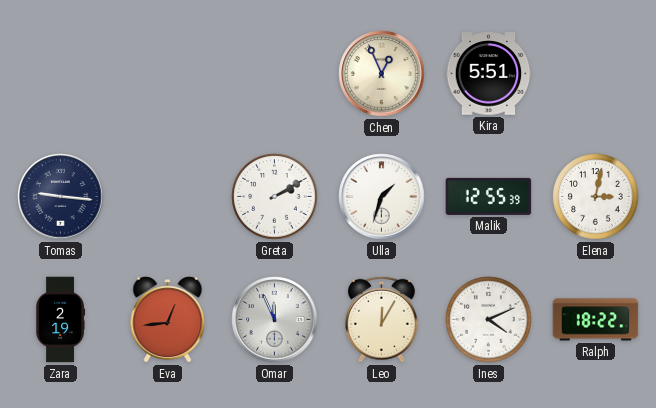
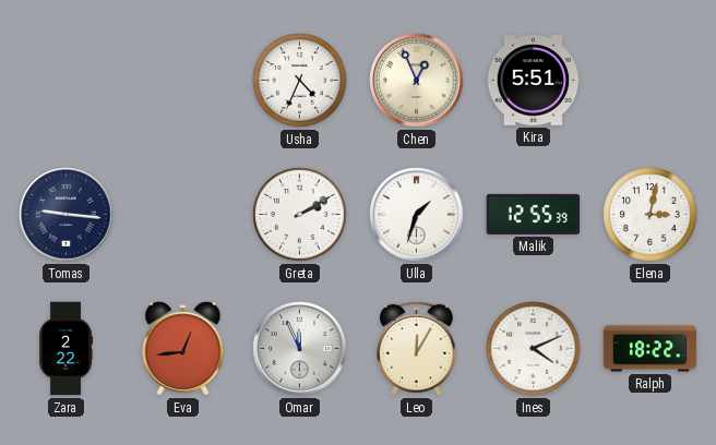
Usha: none -> 4:34
Zara: 2:19 -> 2:22
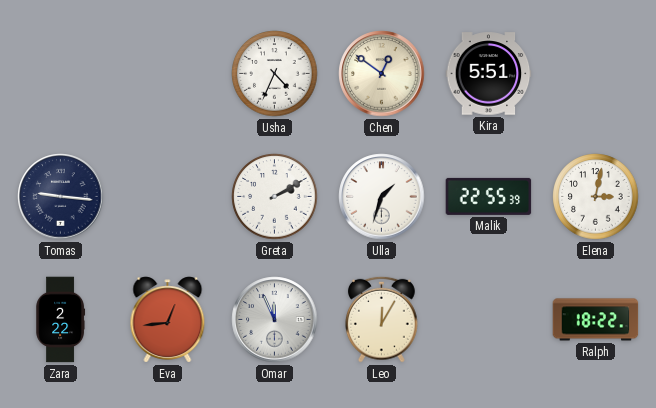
Chen: 12:56 -> 12:51
Malik: 12:55 -> 22:55
Ines: 4:11 -> none
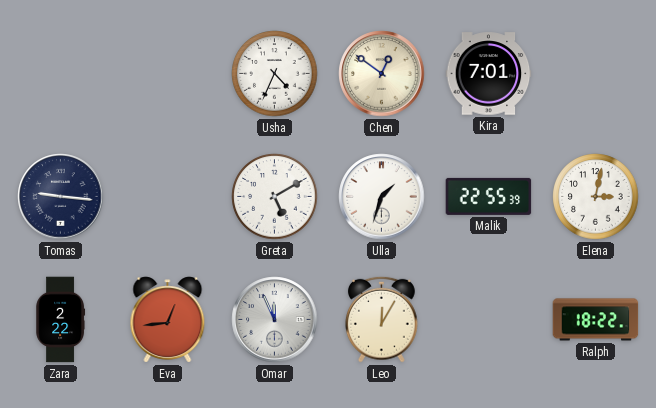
Kira: 5:51 -> 7:01
Greta: 2:10 -> 5:10
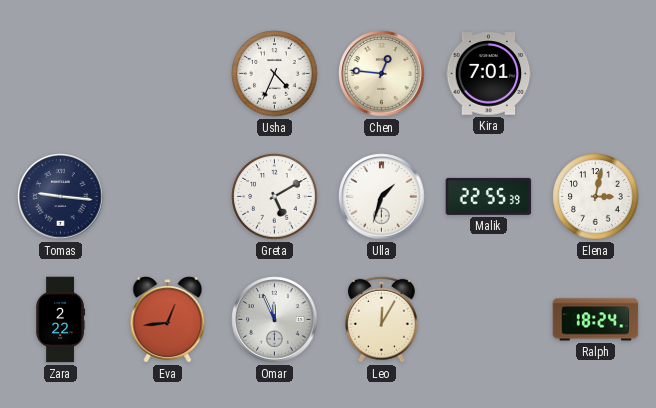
Chen: 12:51 -> 12:46
Ralph: 18:22 -> 18:24
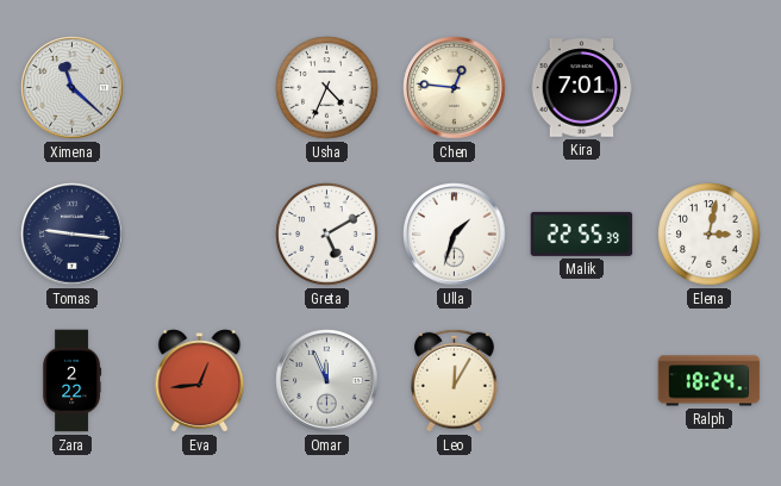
Ximena: none -> 11:22
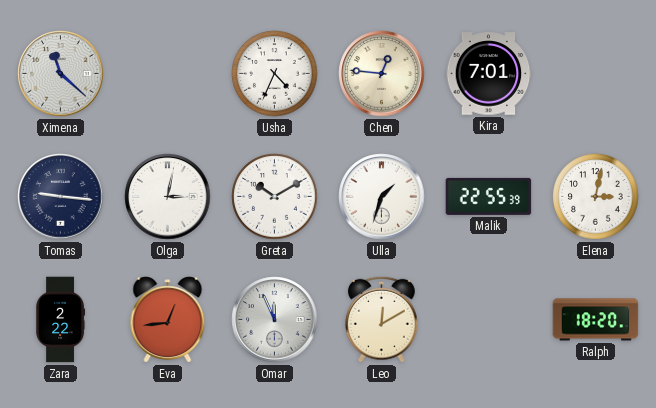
Olga: none -> 3:02
Greta: 5:10 -> 10:10
Leo: 12:05 -> 12:10
Ralph: 18:24 -> 18:20
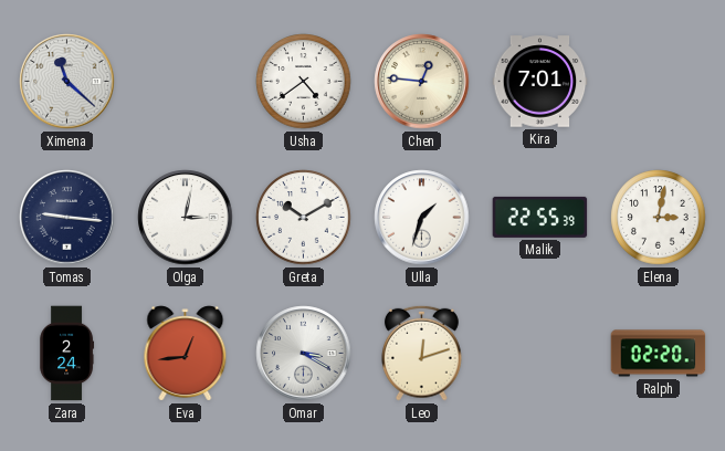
Usha: 4:34 -> 4:39
Zara: 2:22 -> 2:24
Omar: 11:56 -> 3:20
Leo: 12:10 -> 12:12
Ralph: 18:20 -> 02:20
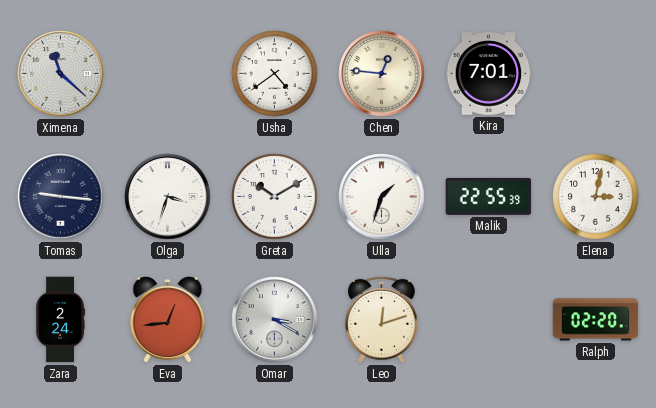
Olga: 3:02 -> 3:33
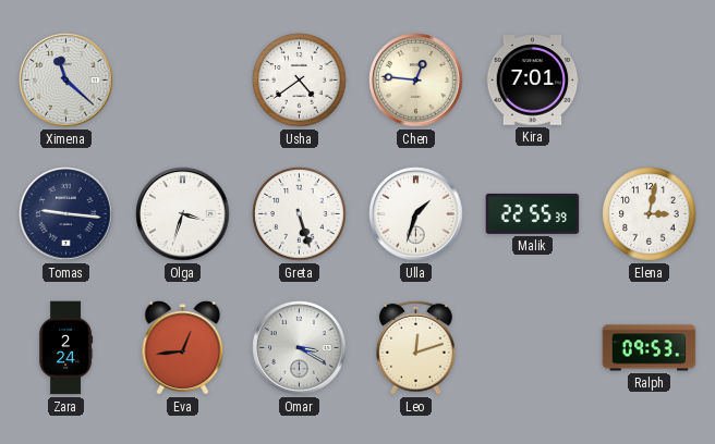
Greta: 10:10 -> 5:27
Ralph: 02:20 -> 09:53
